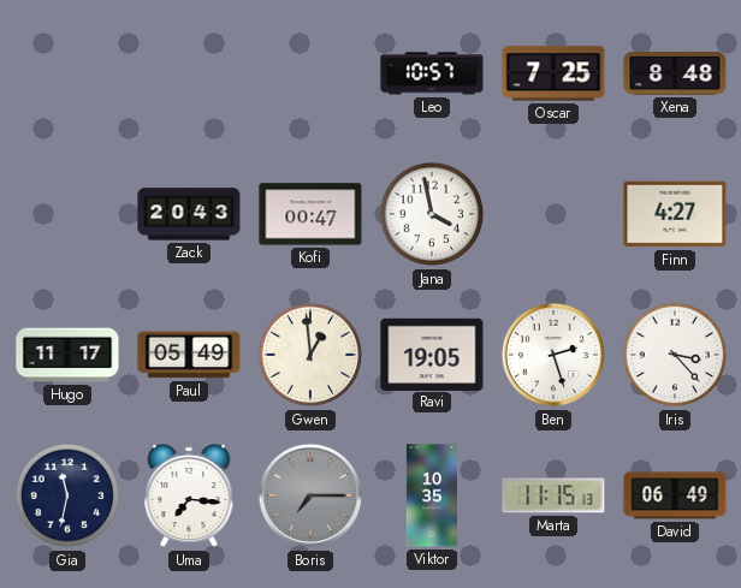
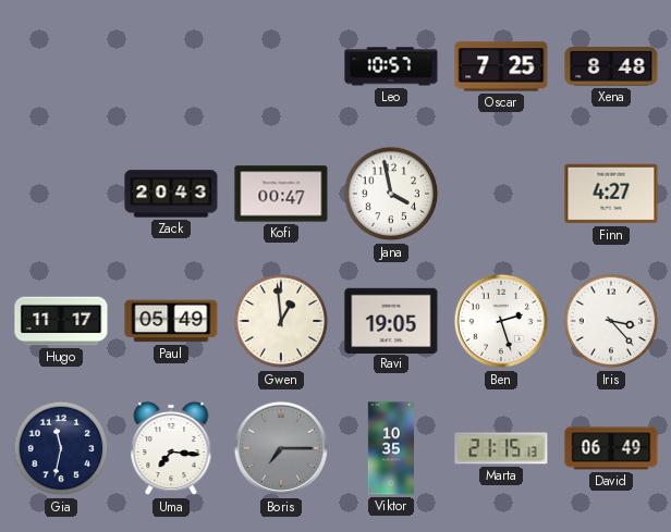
Marta: 11:15 -> 21:15
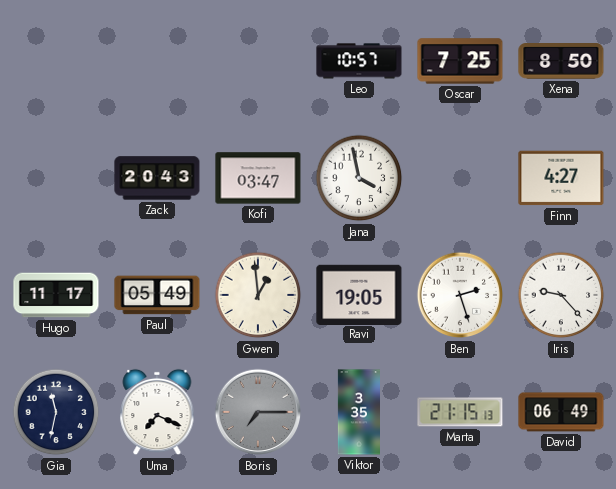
Xena: 8:48 -> 8:50
Kofi: 00:47 -> 03:47
Iris: 3:23 -> 9:23
Uma: 7:16 -> 7:19
Viktor: 10:35 -> 3:35
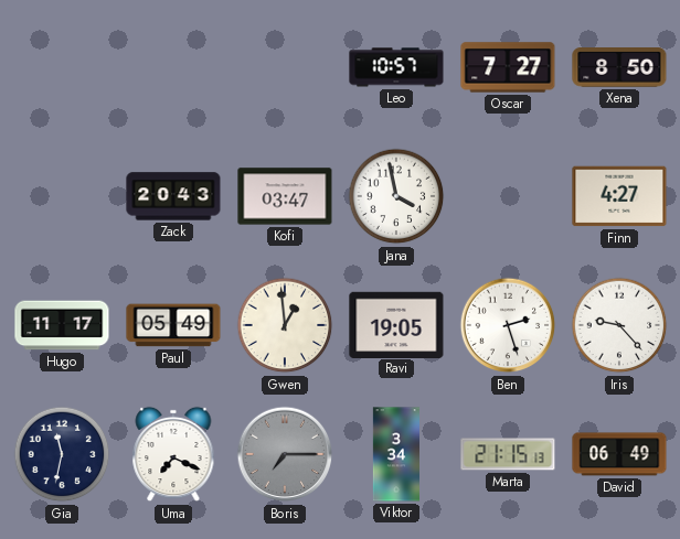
Oscar: 7:25 -> 7:27
Viktor: 3:35 -> 3:34
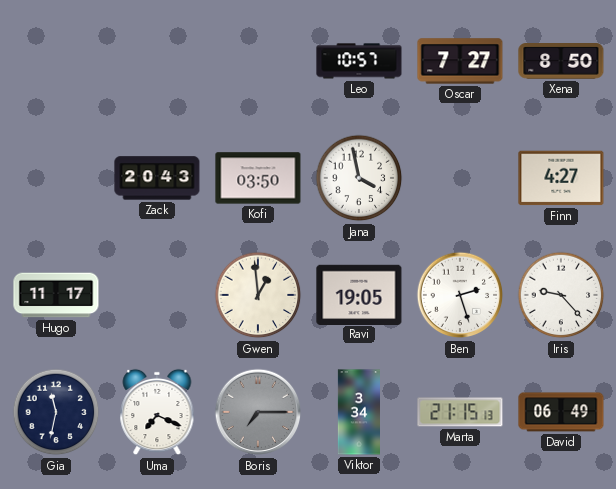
Kofi: 03:47 -> 03:50
Paul: 05:49 -> none
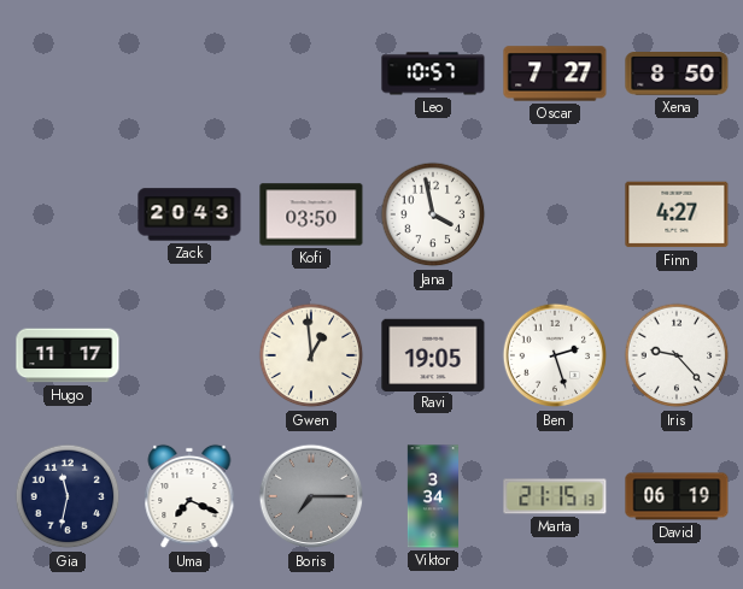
David: 06:49 -> 06:19
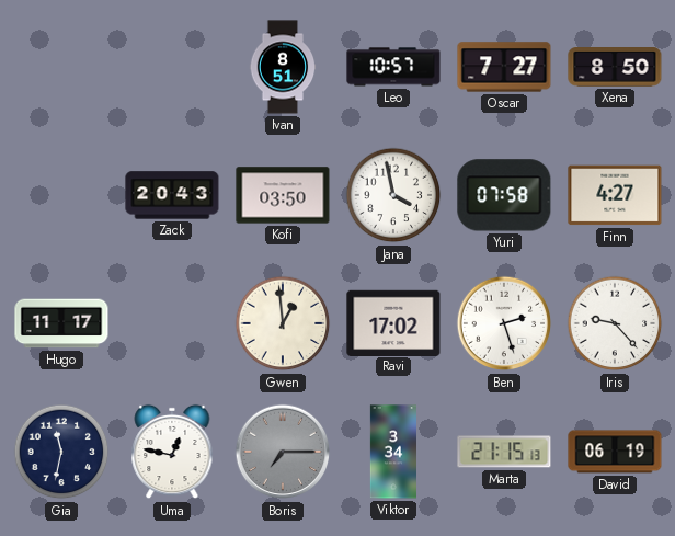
Ivan: none -> 8:51
Yuri: none -> 07:58
Ravi: 19:05 -> 17:02
Uma: 7:19 -> 12:47
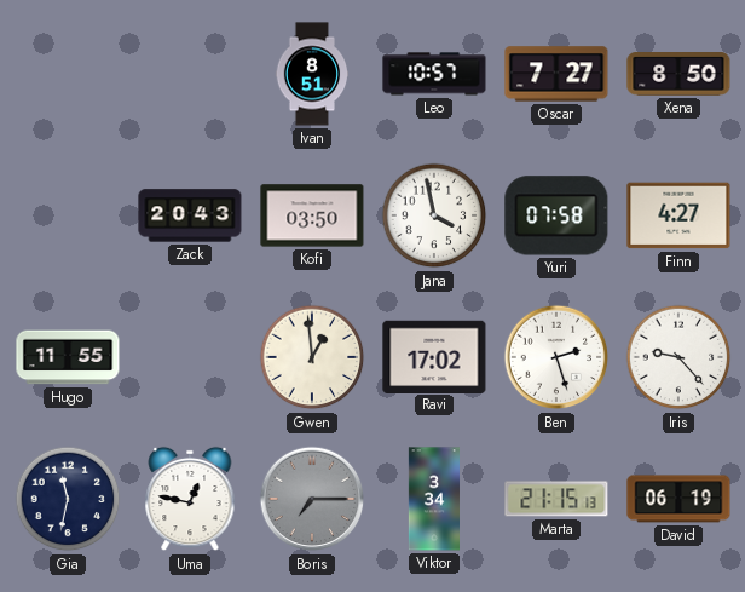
Hugo: 11:17 -> 11:55
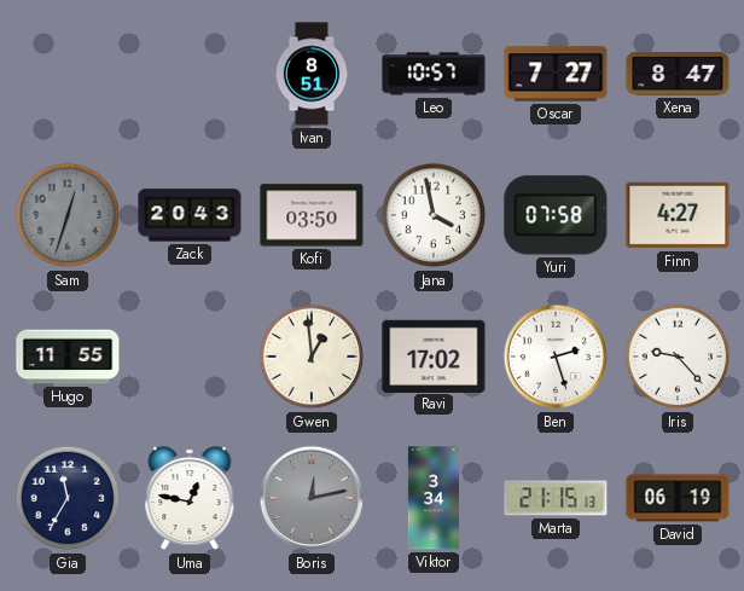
Xena: 8:50 -> 8:47
Sam: none -> 12:33
Gia: 11:32 -> 11:35
Boris: 7:15 -> 12:13
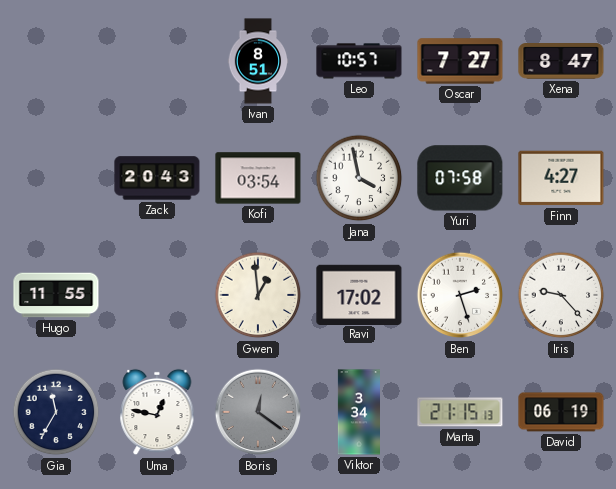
Sam: 12:33 -> none
Kofi: 03:50 -> 03:54
Boris: 12:13 -> 12:21
